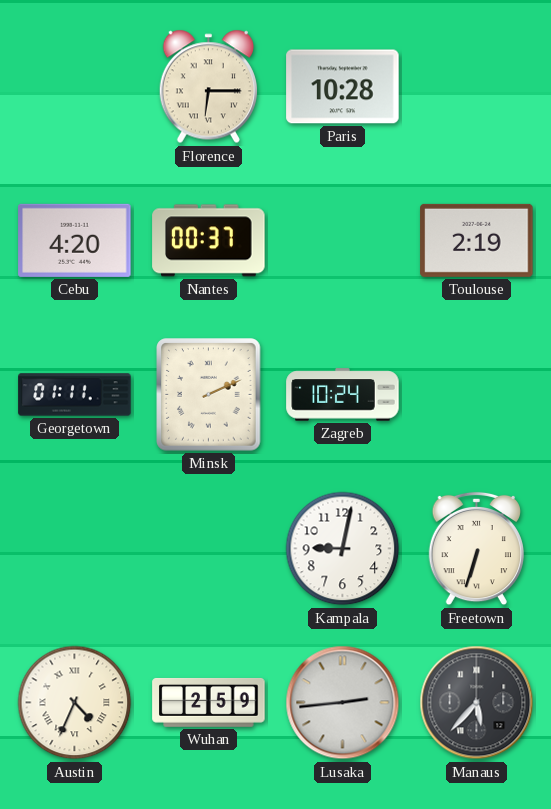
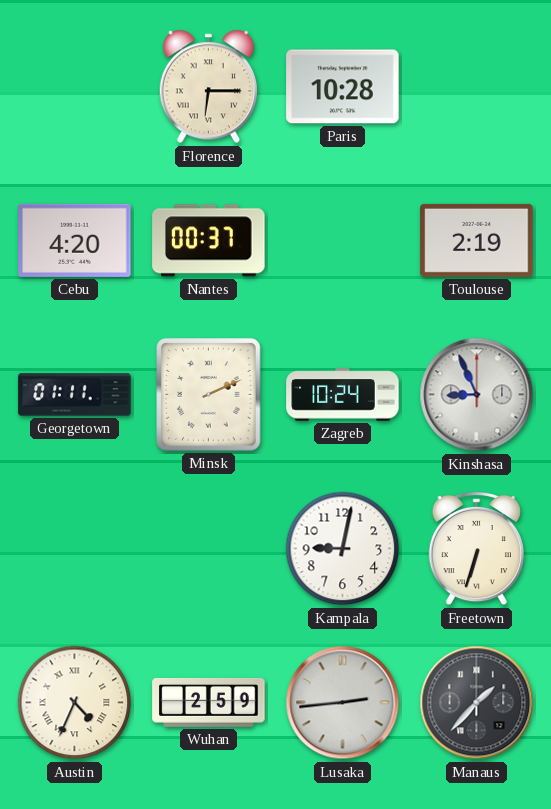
Kinshasa: none -> 8:56
Manaus: 5:37 -> 1:37
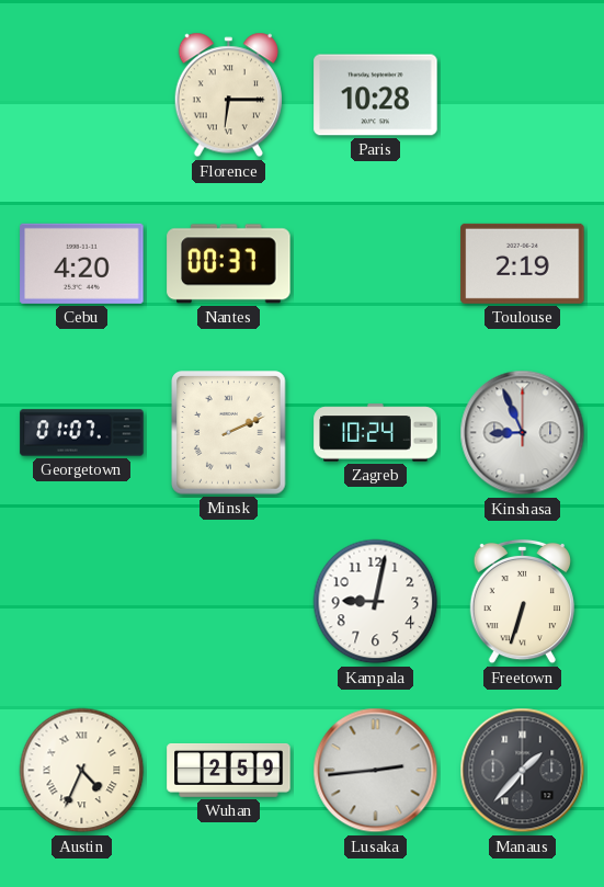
Georgetown: 01:11 -> 01:07
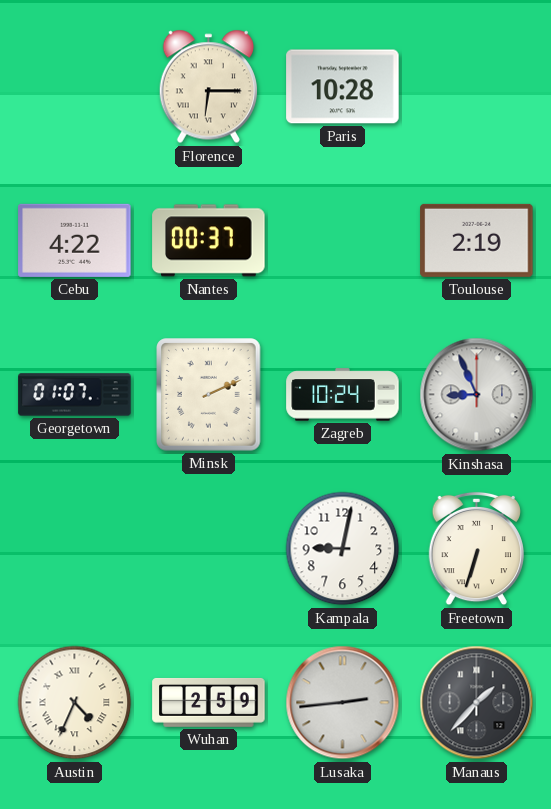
Cebu: 4:20 -> 4:22
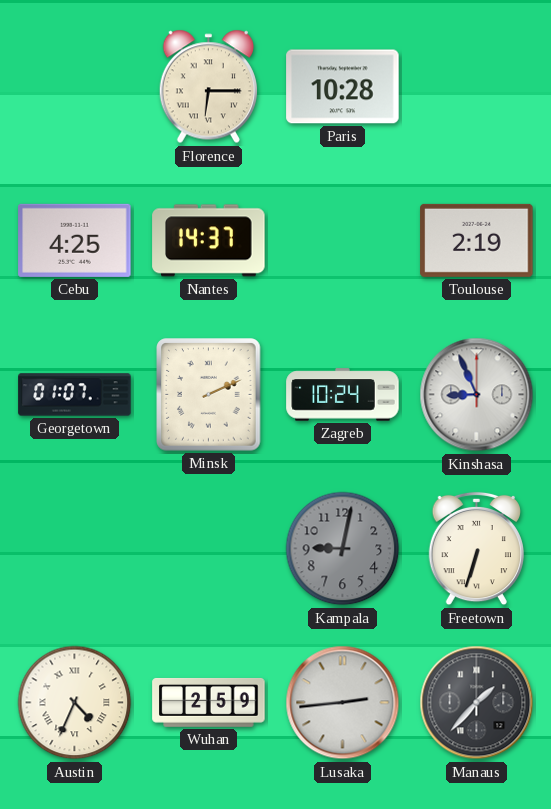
Cebu: 4:22 -> 4:25
Nantes: 00:37 -> 14:37
Kampala dial: white -> grey
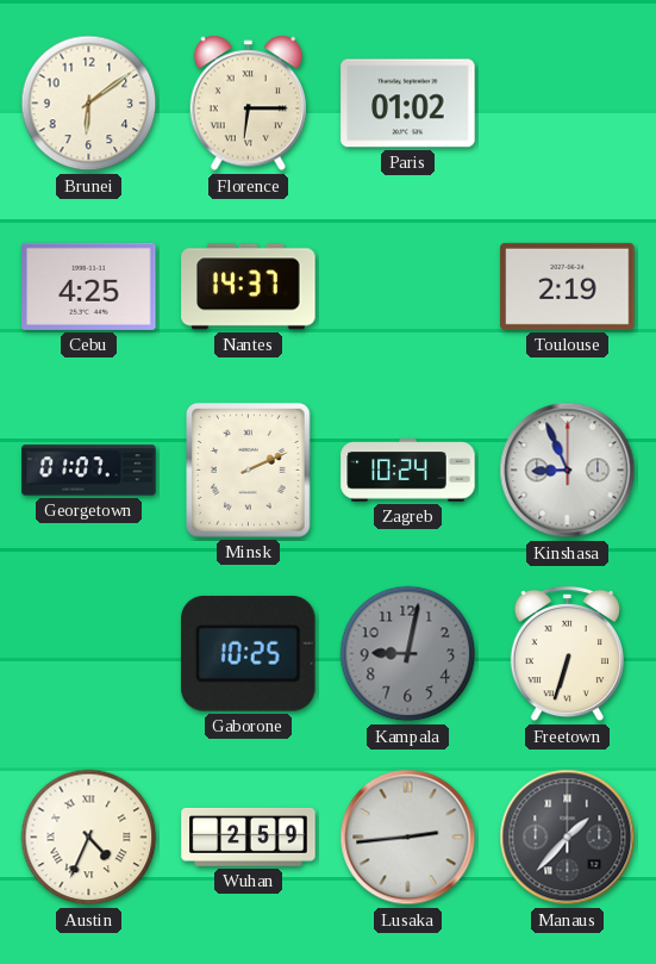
Brunei: none -> 6:09
Paris: 10:28 -> 01:02
Gaborone: none -> 10:25
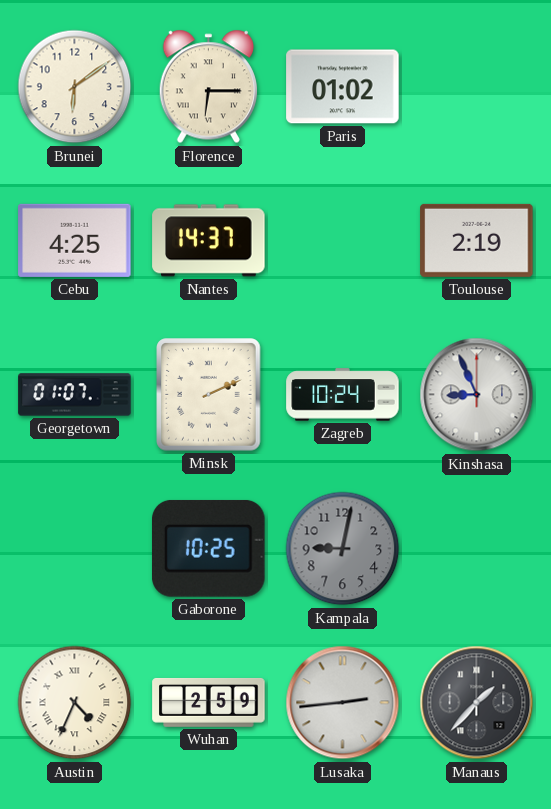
Freetown: 6:33 -> none
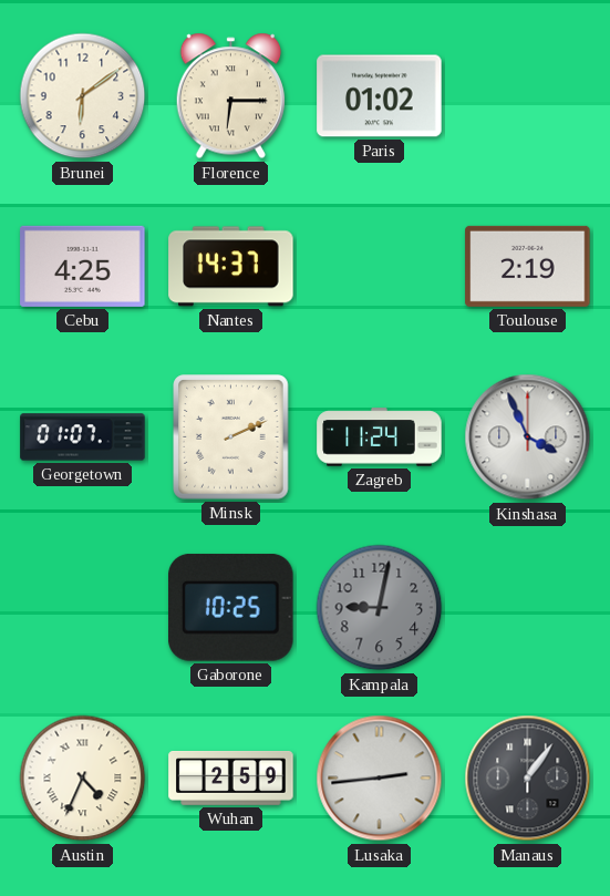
Zagreb: 10:24 -> 11:24
Kinshasa: 8:56 -> 3:56
Manaus: 1:37 -> 1:06
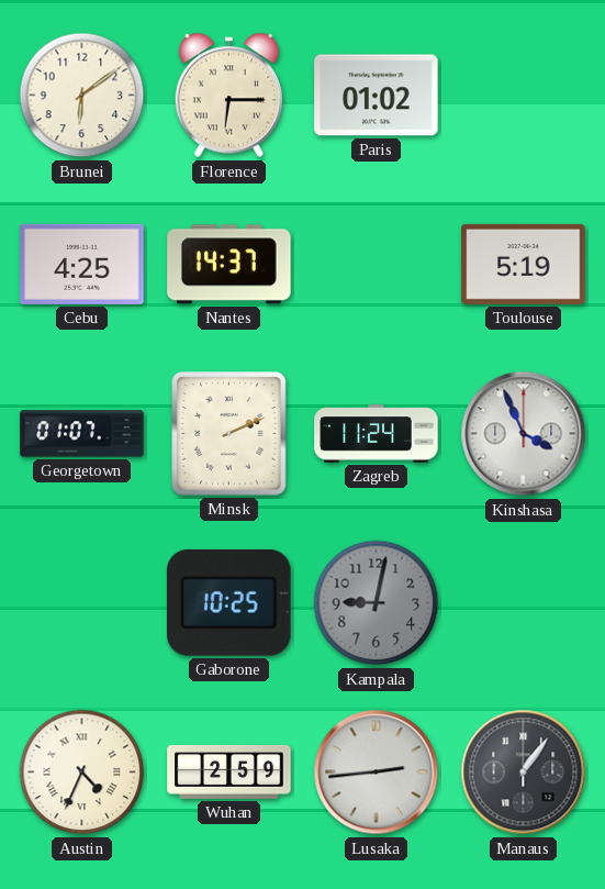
Toulouse: 2:19 -> 5:19
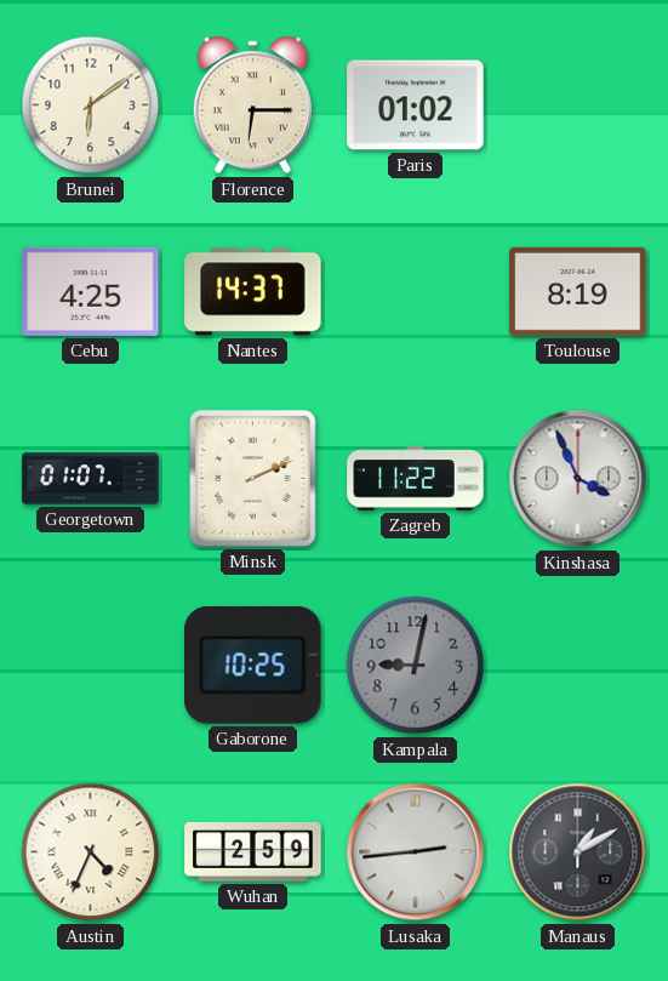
Toulouse: 5:19 -> 8:19
Zagreb: 11:24 -> 11:22
Manaus: 1:06 -> 1:10
